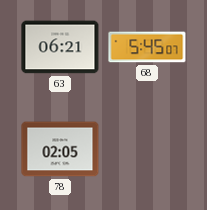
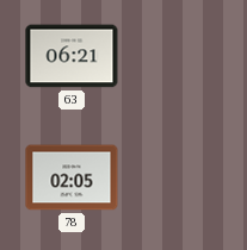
68: 5:45 -> none
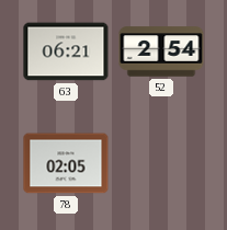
52: none -> 2:54
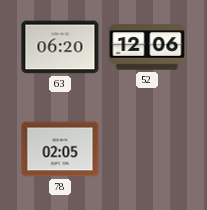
63: 06:21 -> 06:20
52: 2:54 -> 12:06
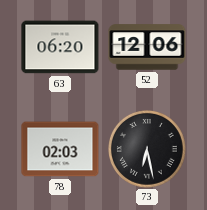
78: 02:05 -> 02:03
73: none -> 6:28
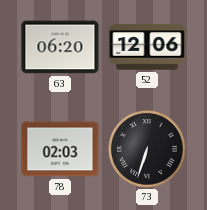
73: 6:28 -> 6:33
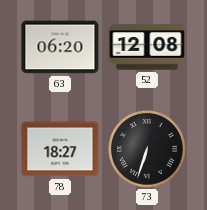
52: 12:06 -> 12:08
78: 02:03 -> 18:27
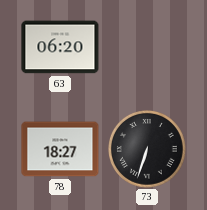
52: 12:08 -> none
